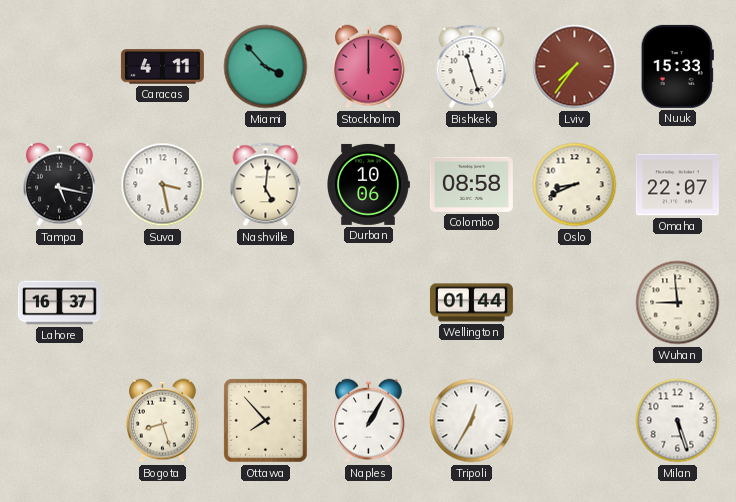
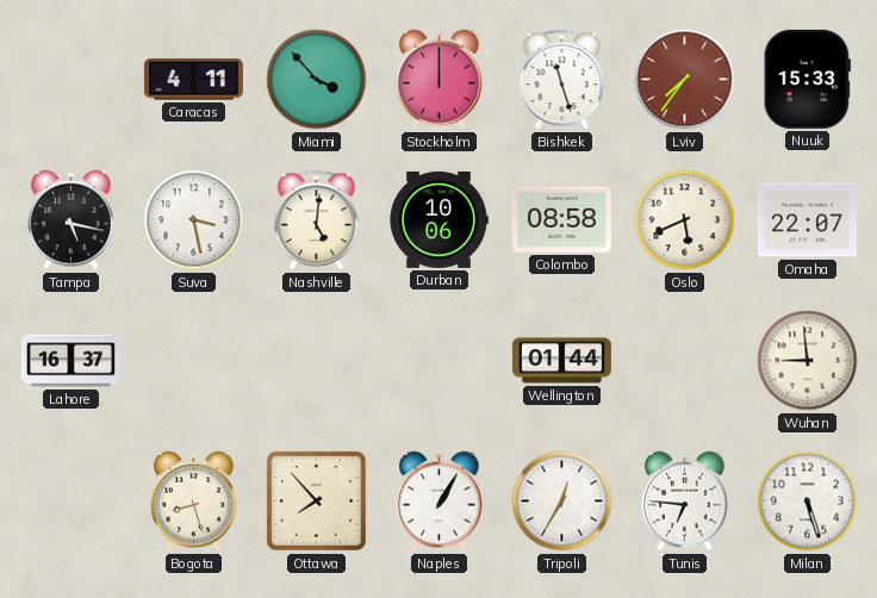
Oslo: 8:41 -> 5:41
Tunis: none -> 6:46
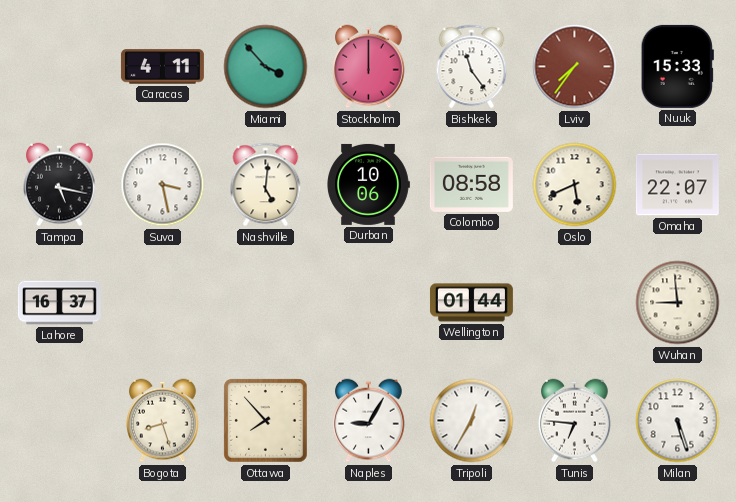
Bishkek: 11:27 -> 11:24
Naples: 1:05 -> 9:05
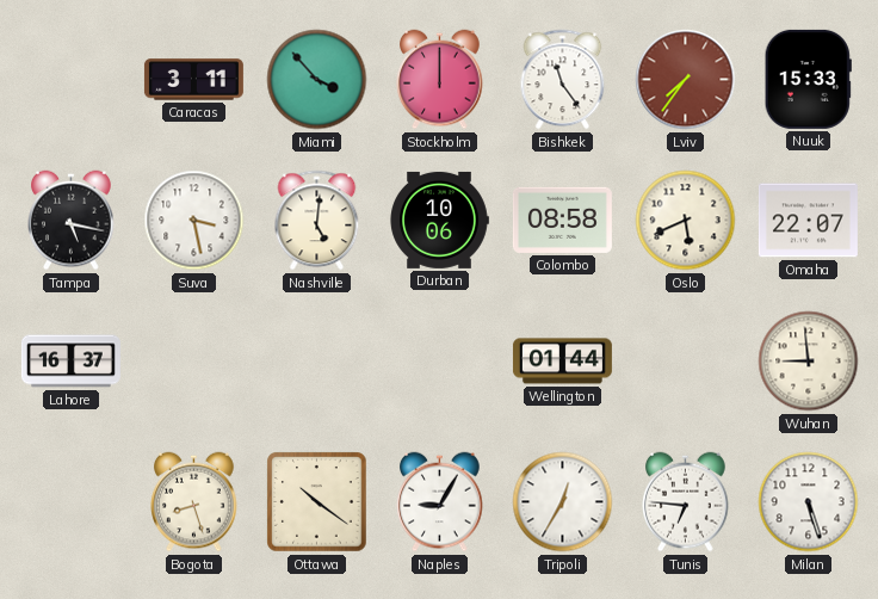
Caracas: 4:11 -> 3:11
Ottawa: 7:53 -> 10:21
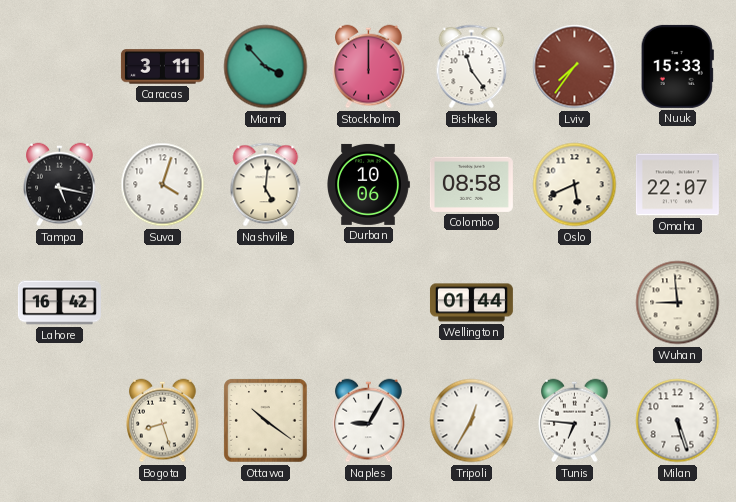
Suva: 3:28 -> 4:03
Lahore: 16:37 -> 16:42
